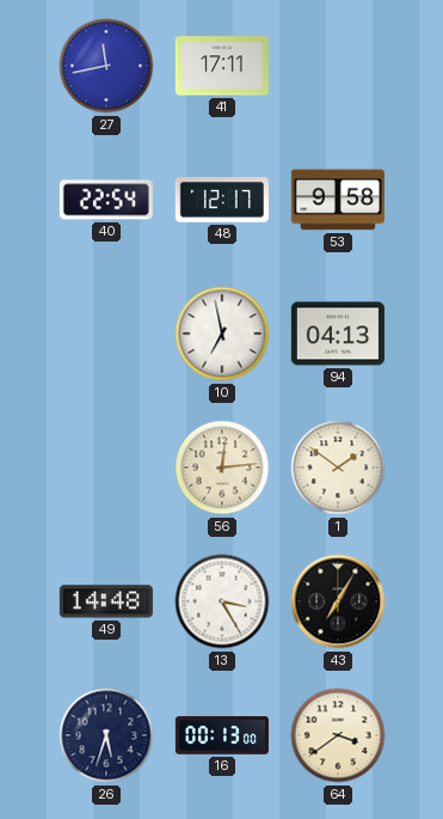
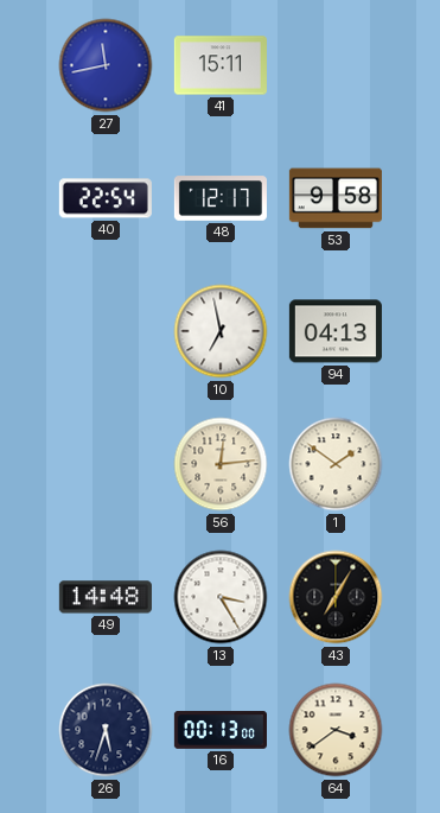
41: 17:11 -> 15:11
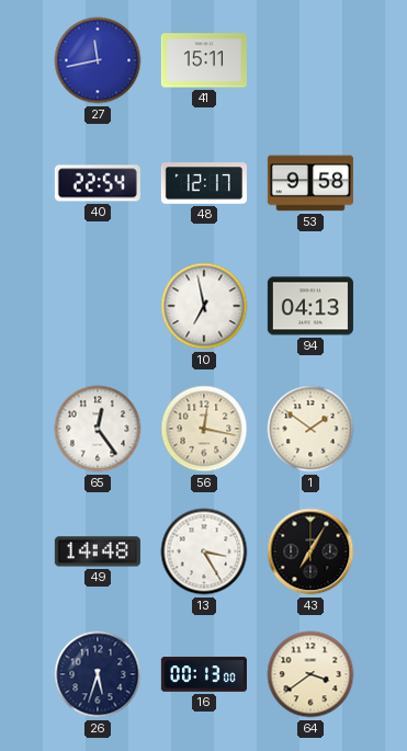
65: none -> 12:24
56: 12:14 -> 12:17
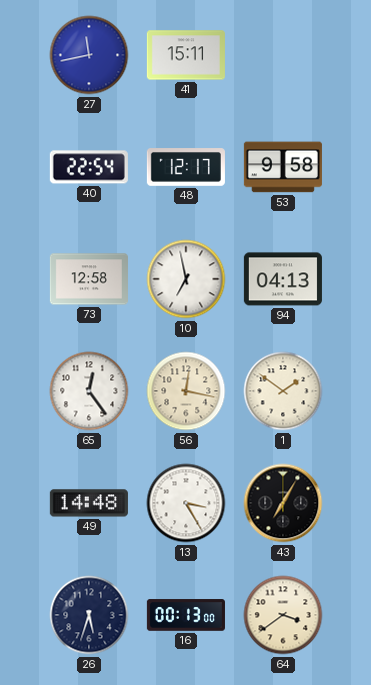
73: none -> 12:58
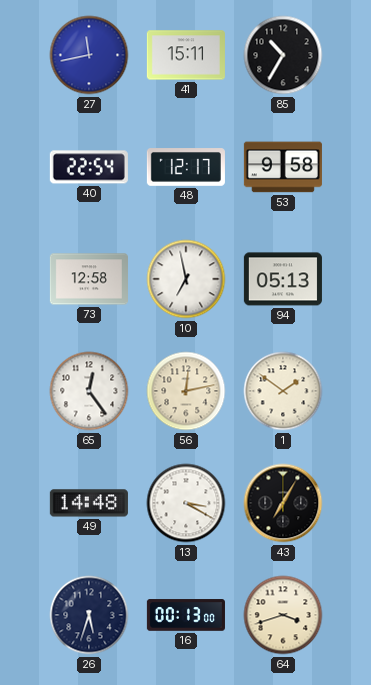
85: none -> 10:35
94: 04:13 -> 05:13
56: 12:17 -> 12:13
13: 3:25 -> 3:20
64: 3:39 -> 3:42
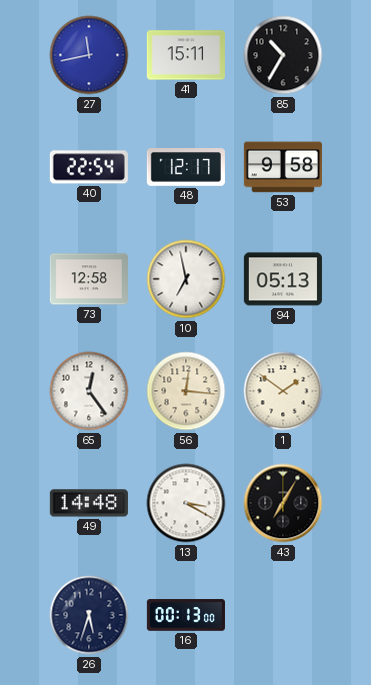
56: 12:13 -> 12:16
64: 3:42 -> none
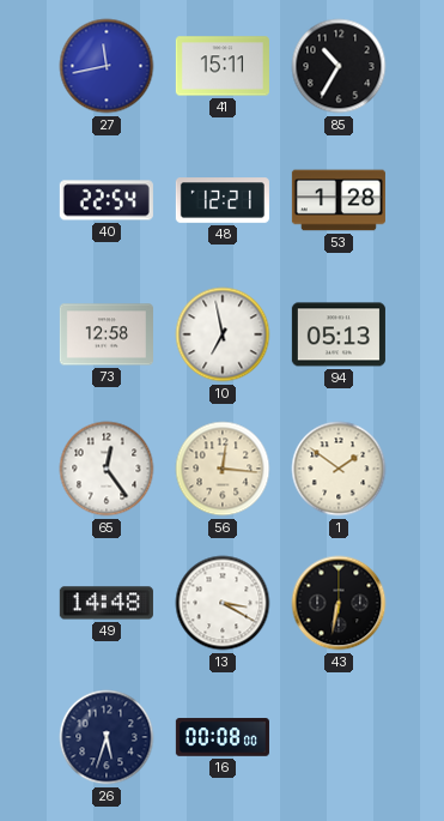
48: 12:17 -> 12:21
53: 9:58 -> 1:28
43: 7:05 -> 6:32
16: 00:13 -> 00:08
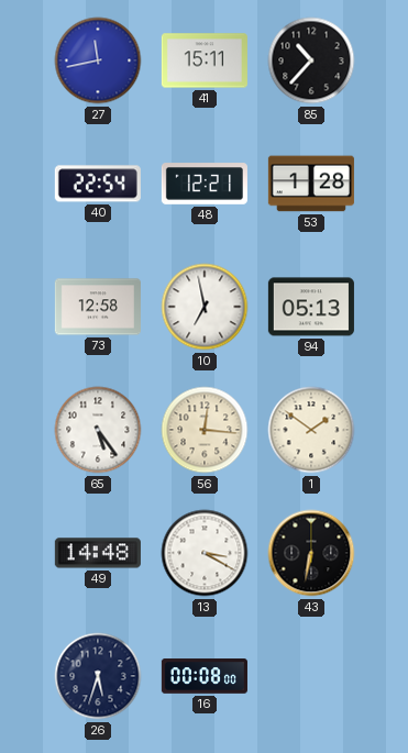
85: 10:35 -> 10:37
65: 12:24 -> 5:24
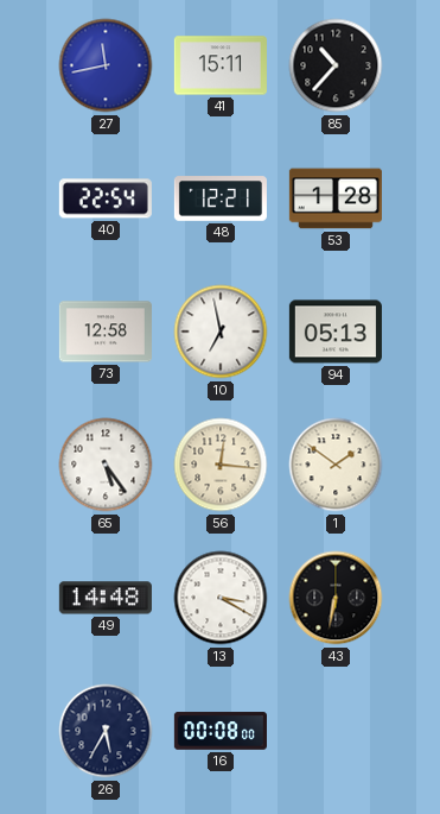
26: 5:33 -> 5:35
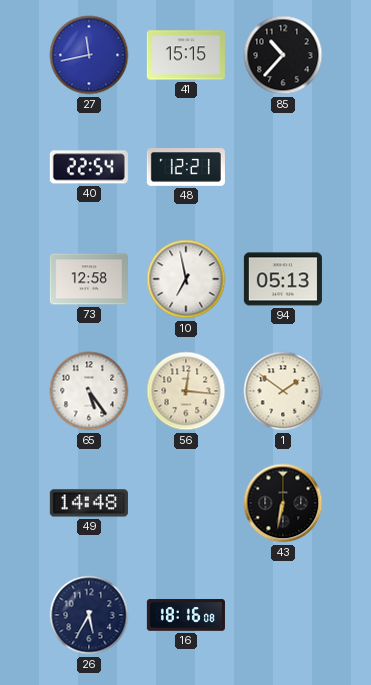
41: 15:11 -> 15:15
53: 1:28 -> none
13: 3:20 -> none
16: 00:08 -> 18:16
